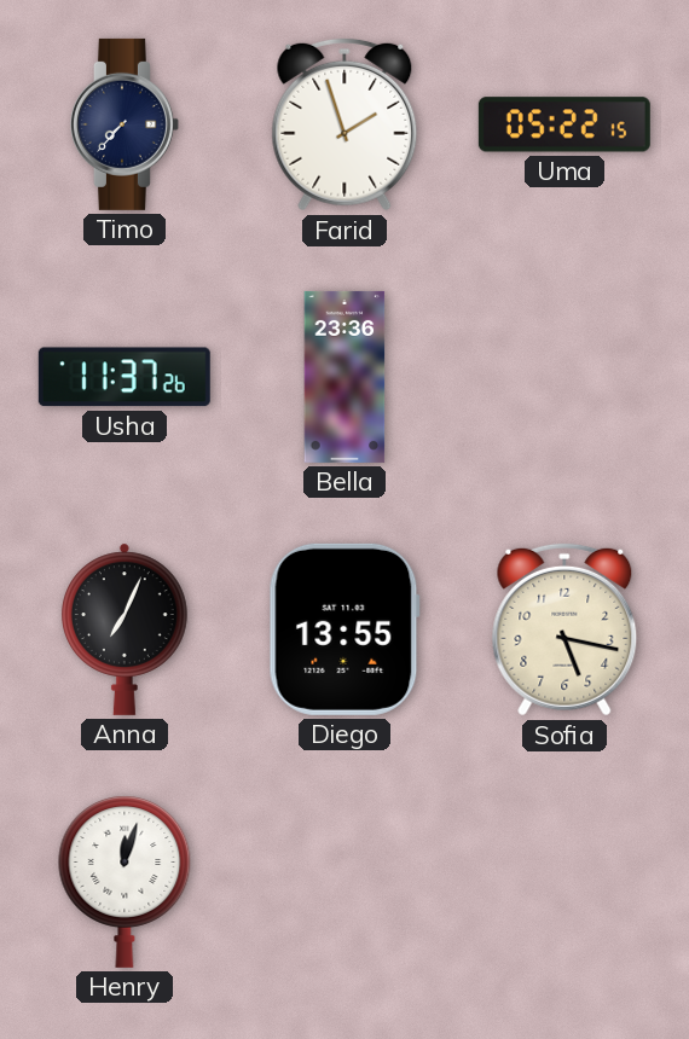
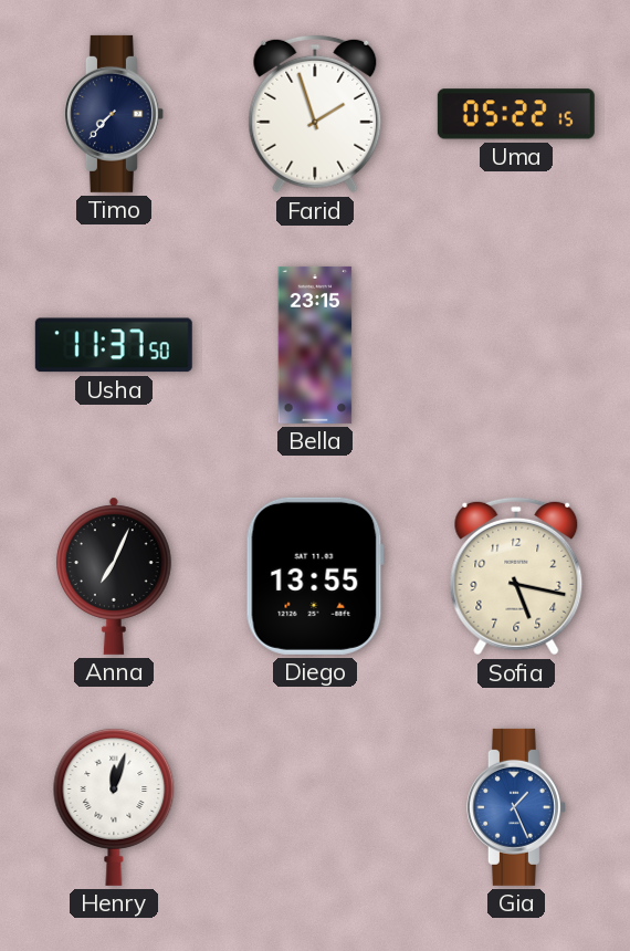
Usha: 11:37:26 -> 11:37:50
Bella: 23:36 -> 23:15
Gia: none -> 1:26
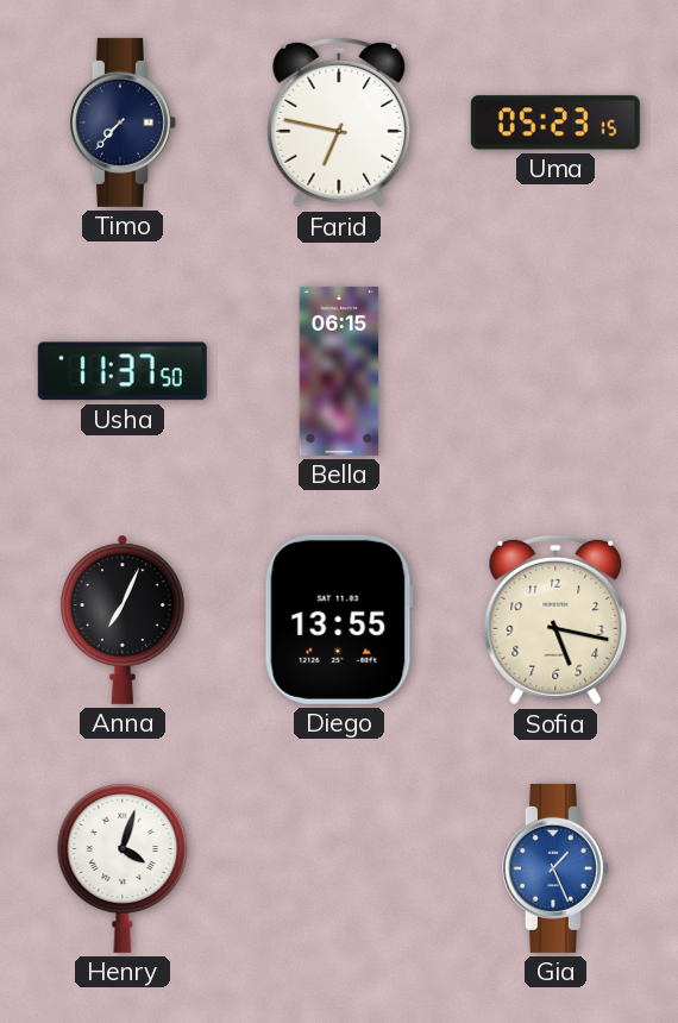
Farid: 1:57 -> 6:47
Uma: 05:22 -> 05:23
Bella: 23:15 -> 06:15
Henry: 12:03 -> 4:03
